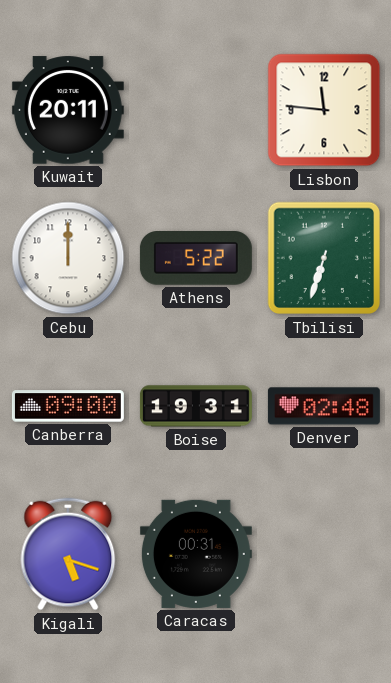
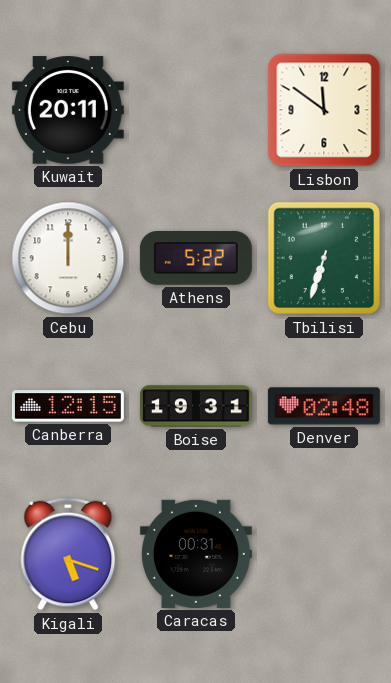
Lisbon: 11:46 -> 11:51
Canberra: 09:00 -> 12:15
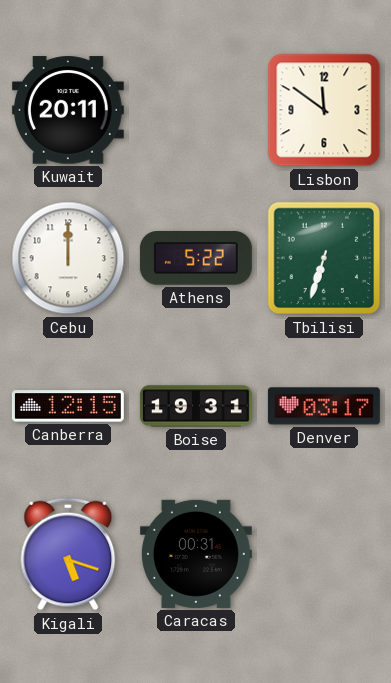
Denver: 02:48 -> 03:17
